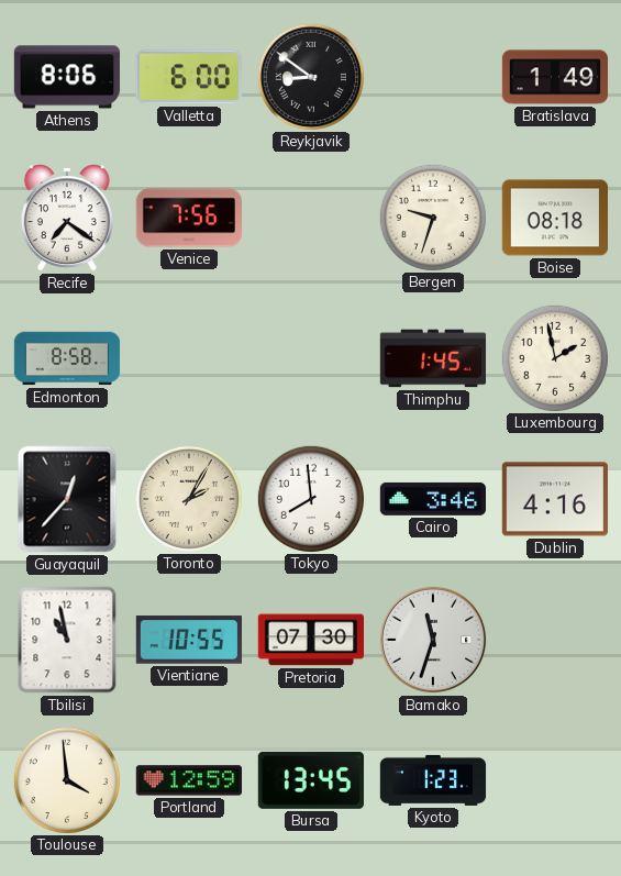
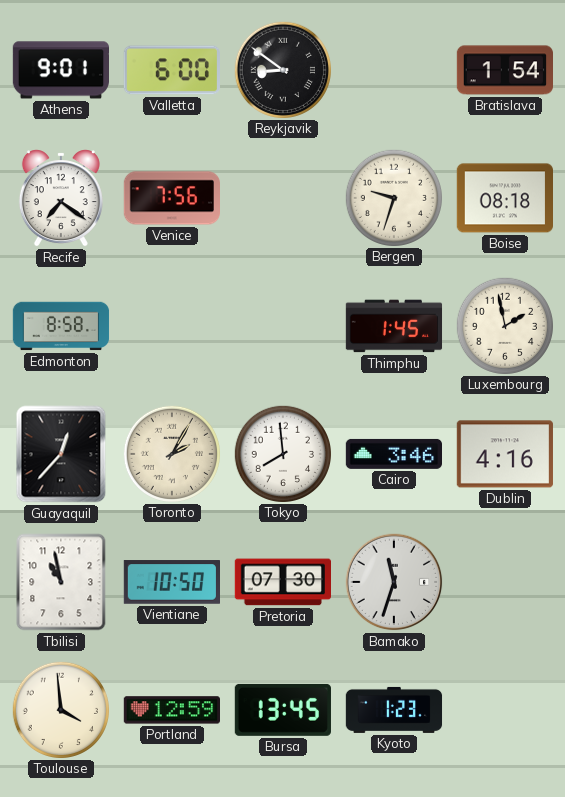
Athens: 8:06 -> 9:01
Bratislava: 1:49 -> 1:54
Vientiane: 10:55 -> 10:50
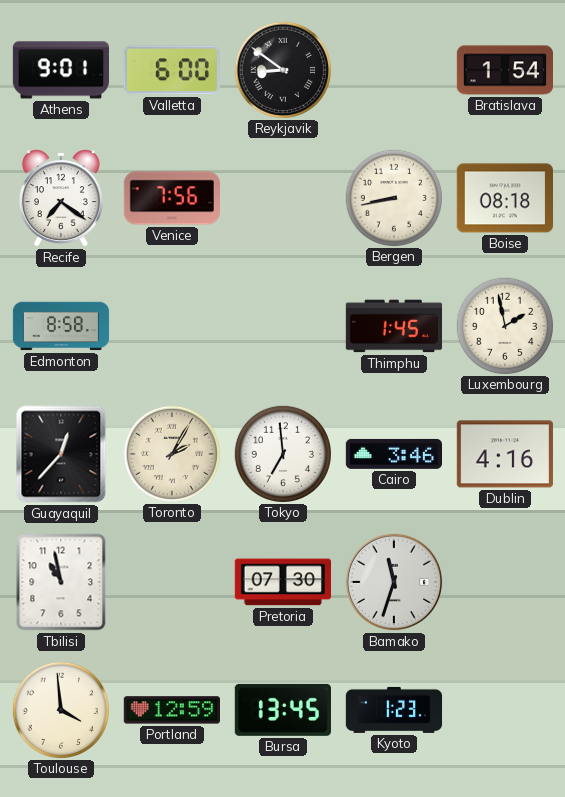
Bergen: 9:33 -> 8:43
Tokyo: 7:59 -> 6:59
Vientiane: 10:50 -> none
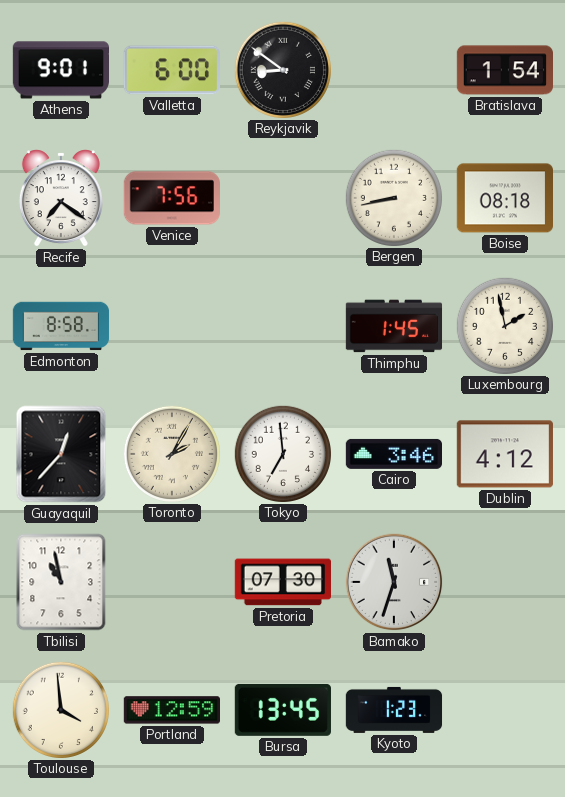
Dublin: 4:16 -> 4:12
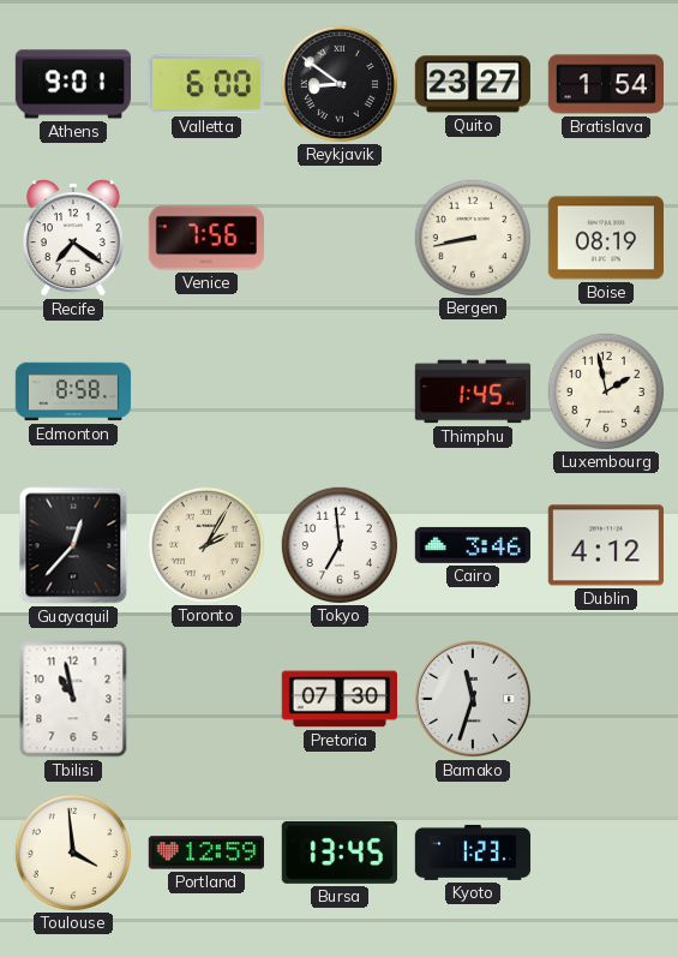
Quito: none -> 23:27
Boise: 08:18 -> 08:19
